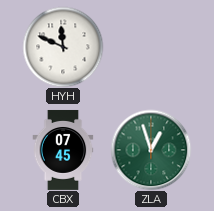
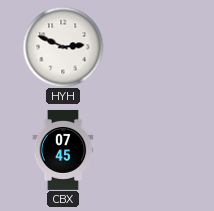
HYH: 11:49 -> 2:49
ZLA: 12:57 -> none
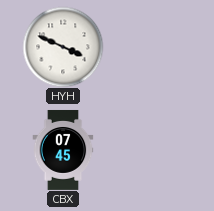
HYH: 2:49 -> 3:49
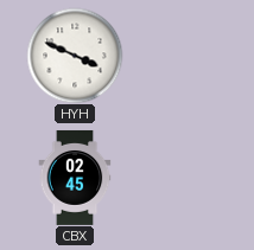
CBX: 07:45 -> 02:45
